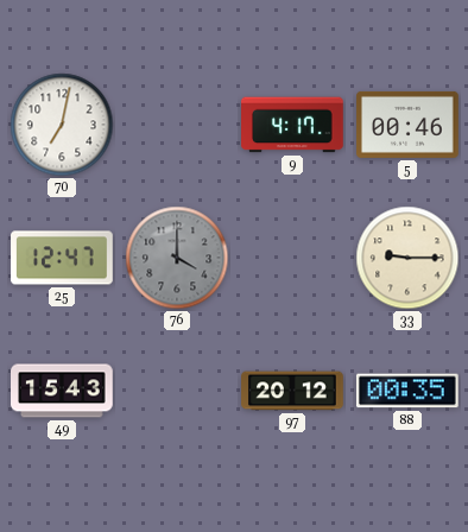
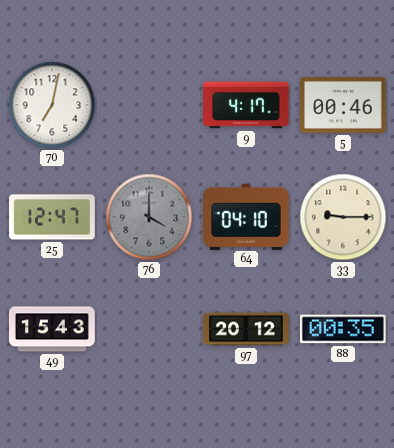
64: none -> 04:10
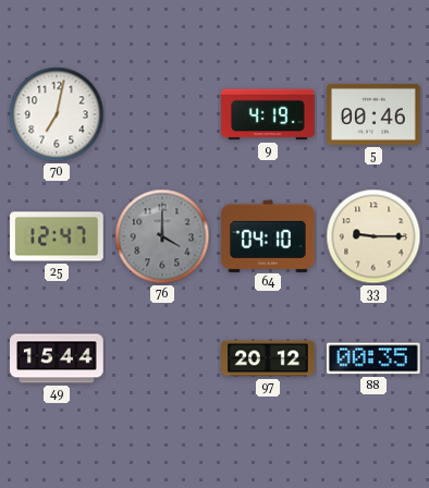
9: 4:17 -> 4:19
49: 15:43 -> 15:44
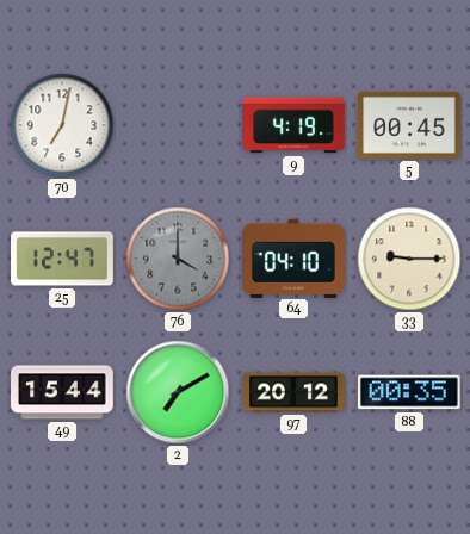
5: 00:46 -> 00:45
2: none -> 7:10
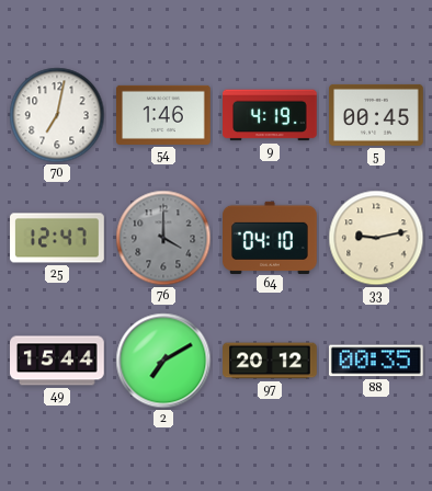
54: none -> 1:46
33: 9:15 -> 9:13
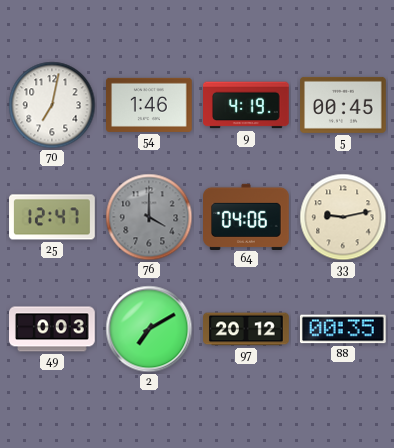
64: 04:10 -> 04:06
49: 15:44 -> 0:03
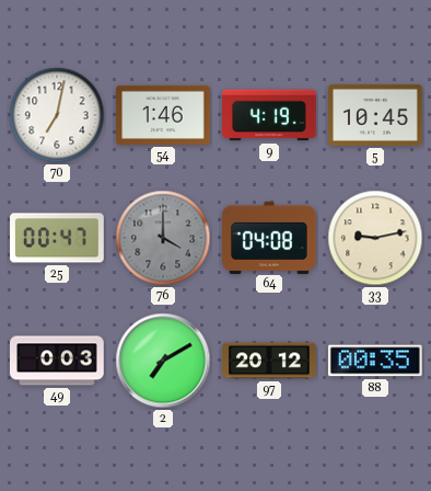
5: 00:45 -> 10:45
25: 12:47 -> 00:47
64: 04:06 -> 04:08
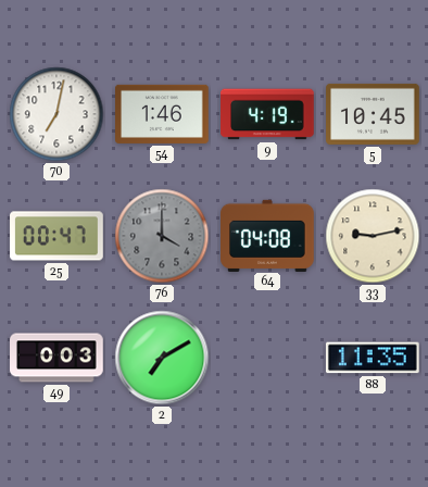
97: 20:12 -> none
88: 00:35 -> 11:35
